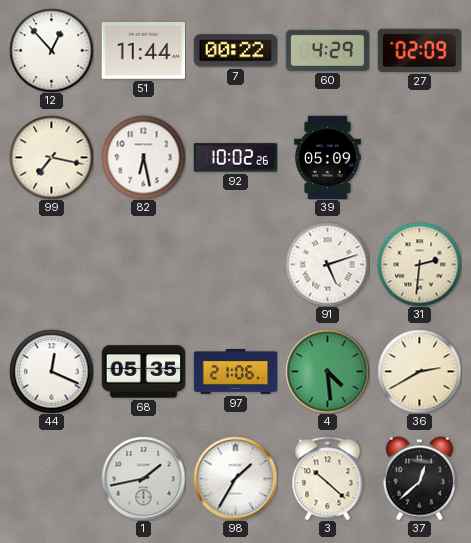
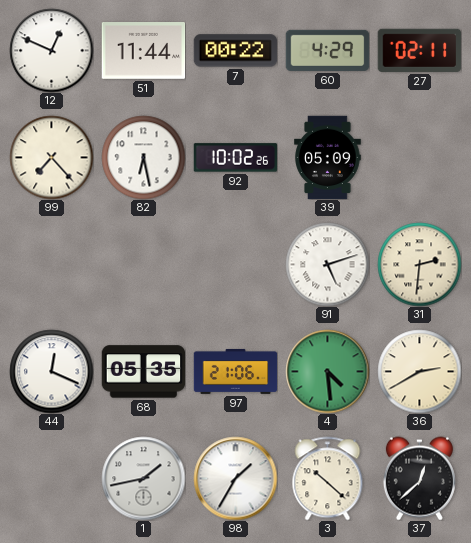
12: 12:53 -> 12:49
27: 02:09 -> 02:11
99: 7:17 -> 7:23
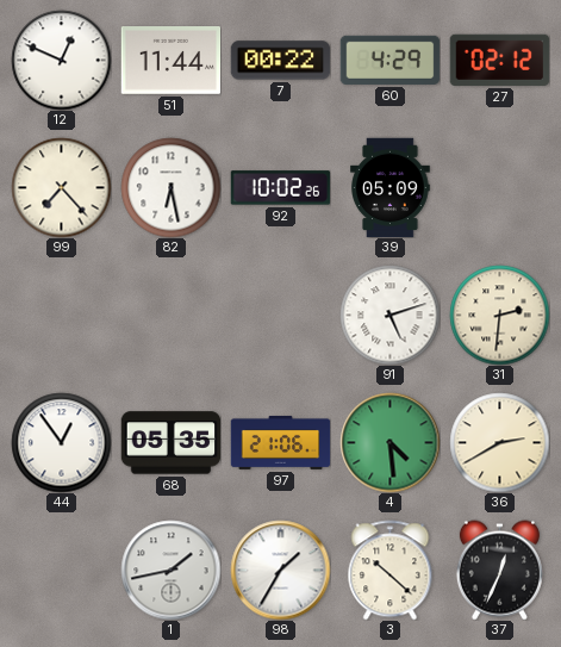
27: 02:11 -> 02:12
44: 12:19 -> 12:54
37: 12:38 -> 12:34
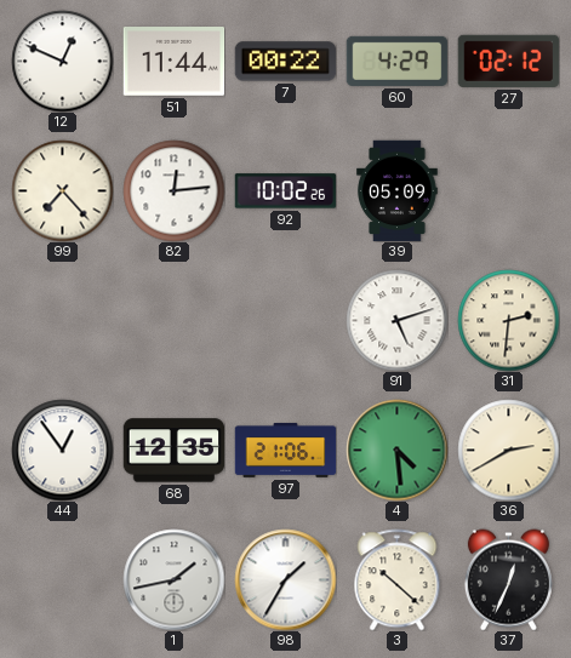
82: 6:28 -> 12:14
68: 05:35 -> 12:35
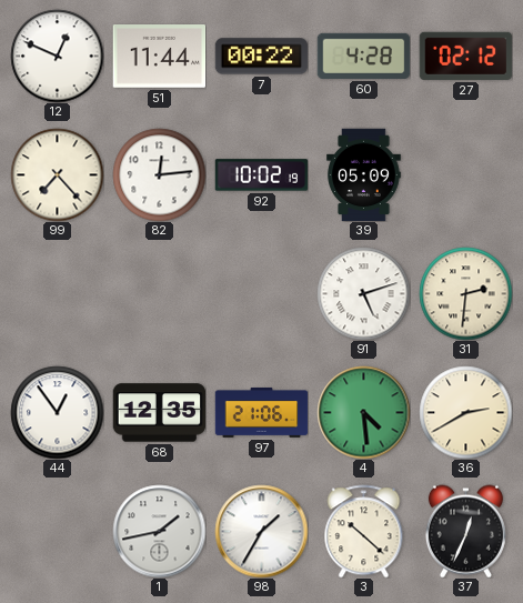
60: 4:29 -> 4:28
92: 10:02:26 -> 10:02:19
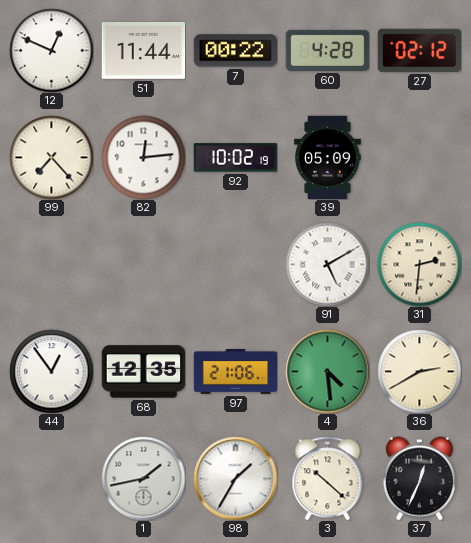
91: 5:12 -> 5:10
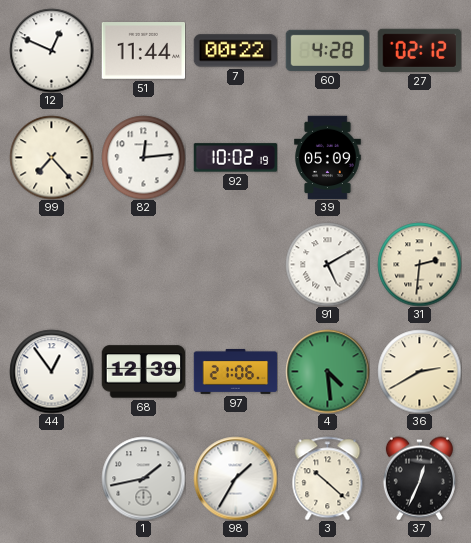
68: 12:35 -> 12:39
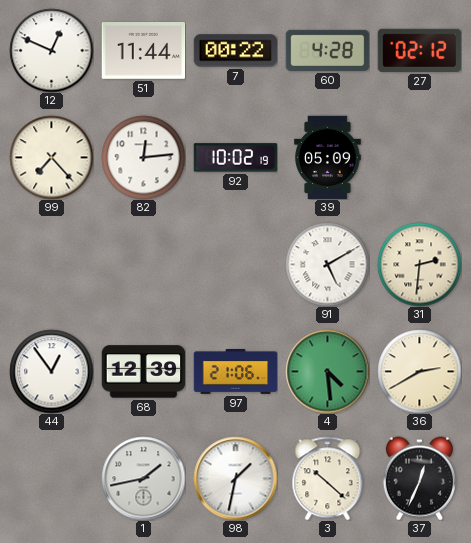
98: 1:35 -> 1:32
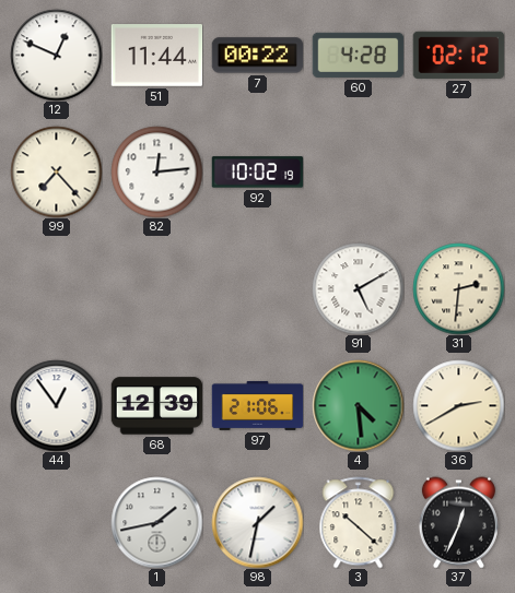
39: 05:09 -> none
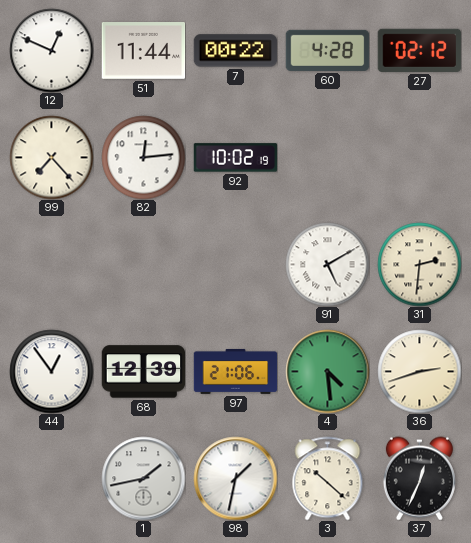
36: 2:40 -> 2:42
